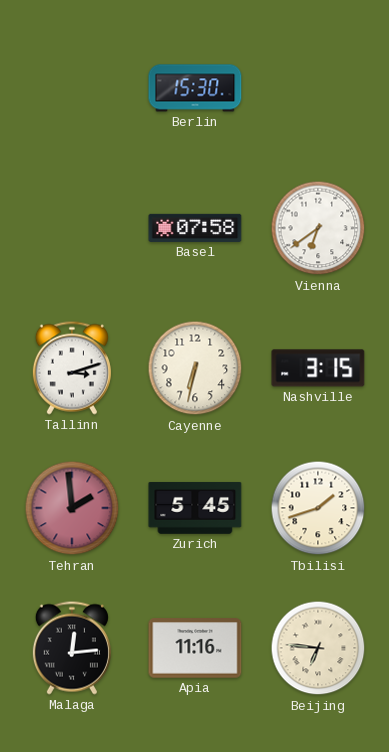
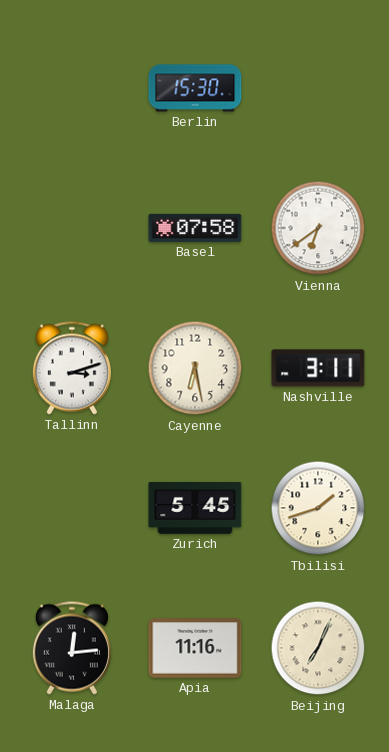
Cayenne: 6:32 -> 6:28
Nashville: 3:15 -> 3:11
Tehran: 1:59 -> none
Beijing: 6:46 -> 7:04
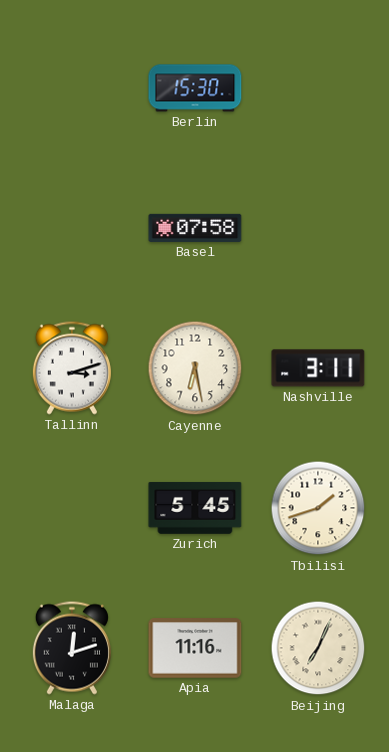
Vienna: 6:39 -> none
Malaga: 12:14 -> 12:12
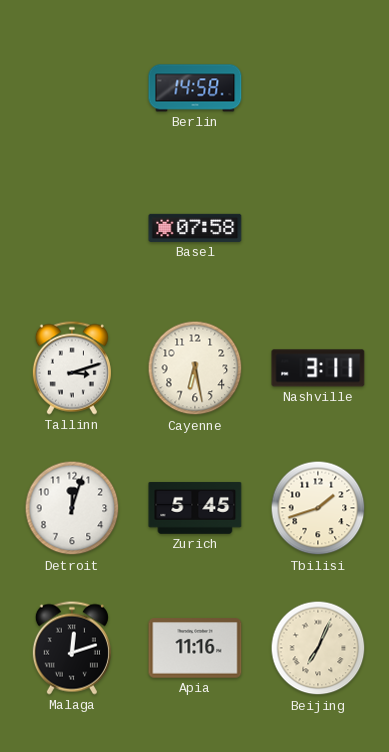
Berlin: 15:30 -> 14:58
Detroit: none -> 12:03
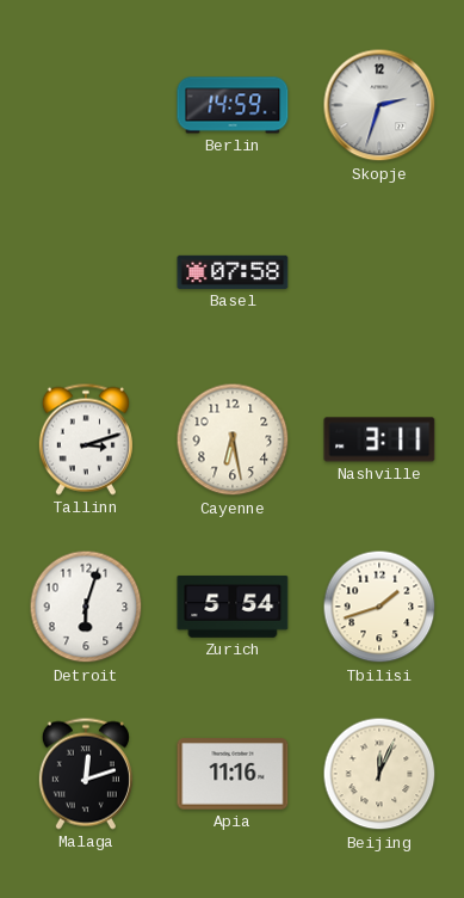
Berlin: 14:58 -> 14:59
Skopje: none -> 2:33
Detroit: 12:03 -> 6:03
Zurich: 5:45 -> 5:54
Beijing: 7:04 -> 12:04
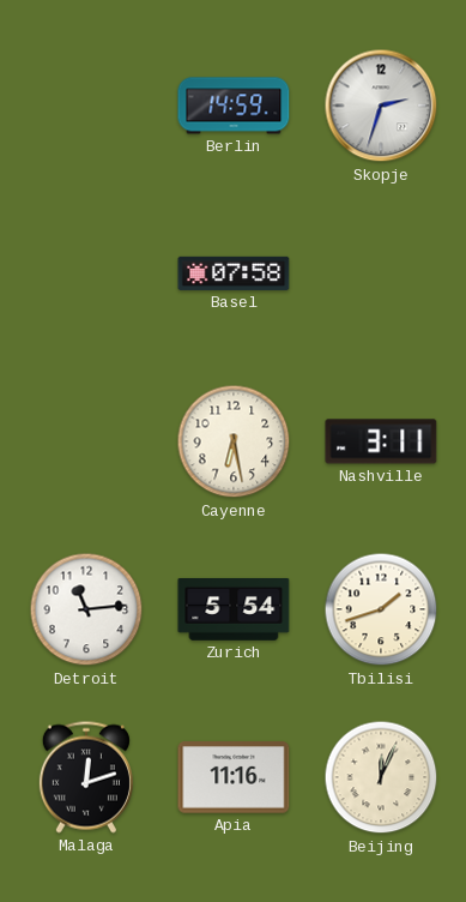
Tallinn: 3:12 -> none
Detroit: 6:03 -> 11:14
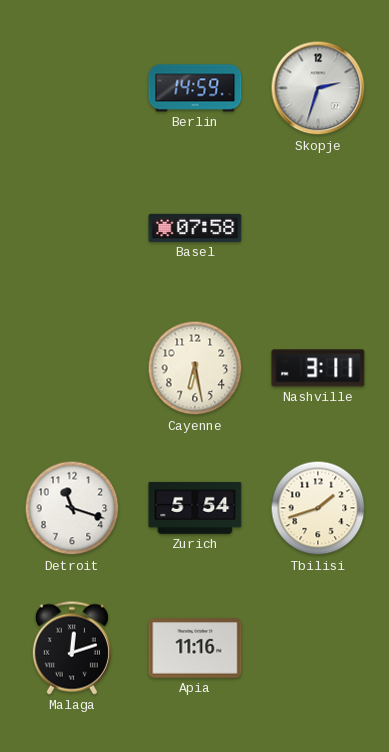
Detroit: 11:14 -> 11:18
Beijing: 12:04 -> none
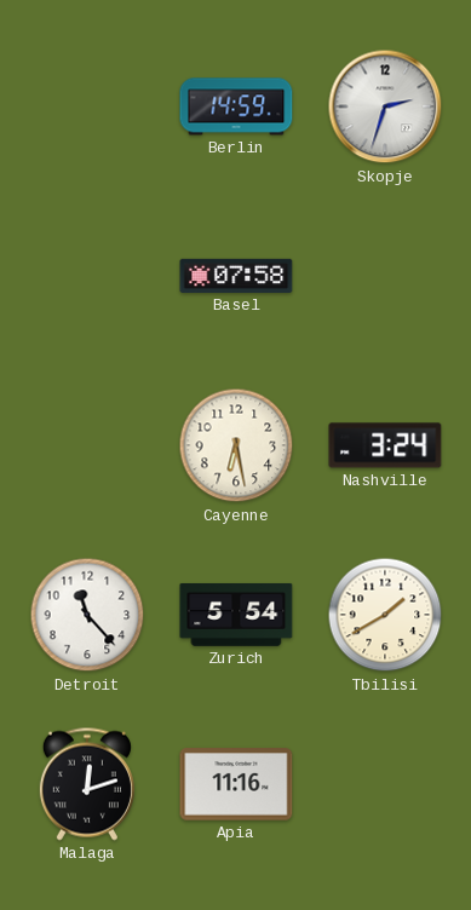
Nashville: 3:11 -> 3:24
Detroit: 11:18 -> 11:23
Tbilisi: 1:42 -> 1:40
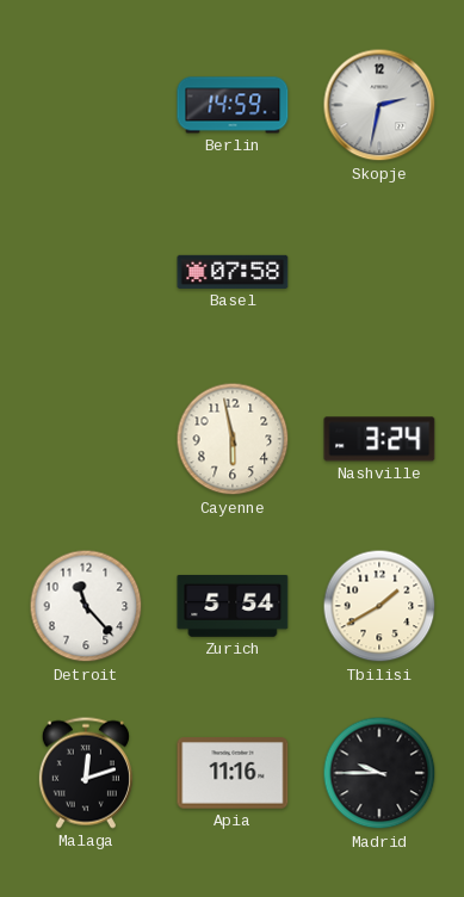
Skopje: 2:33 -> 2:32
Cayenne: 6:28 -> 5:58
Madrid: none -> 9:45
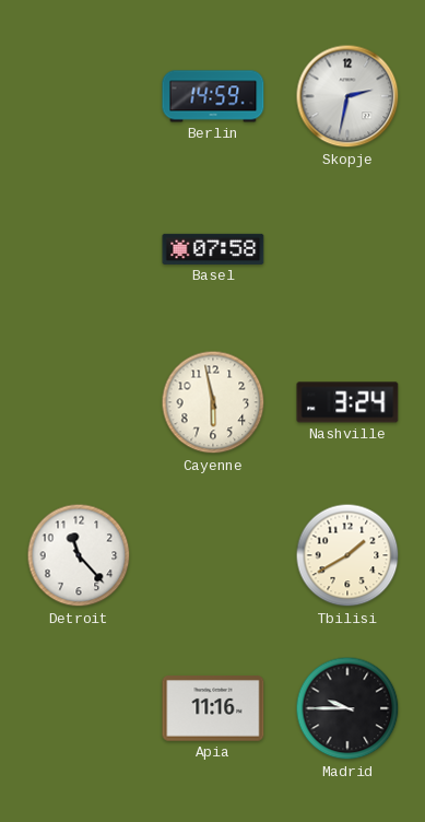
Zurich: 5:54 -> none
Malaga: 12:12 -> none
